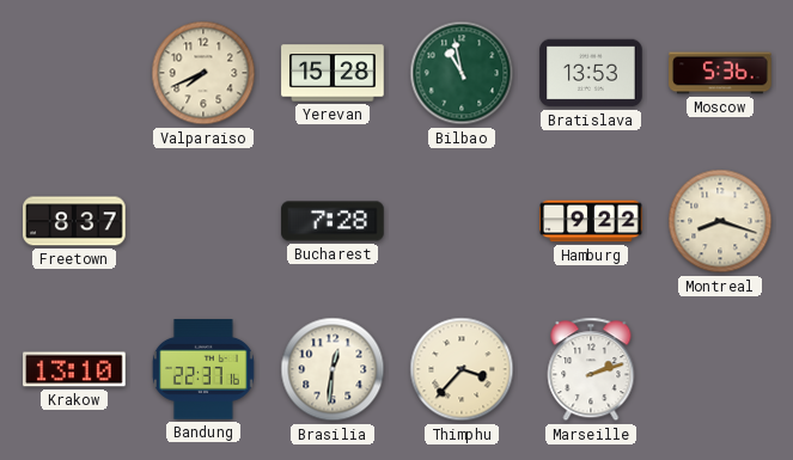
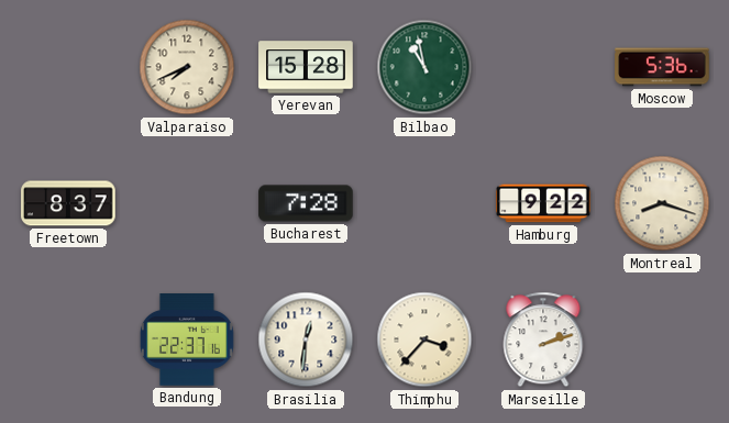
Bratislava: 13:53 -> none
Krakow: 13:10 -> none
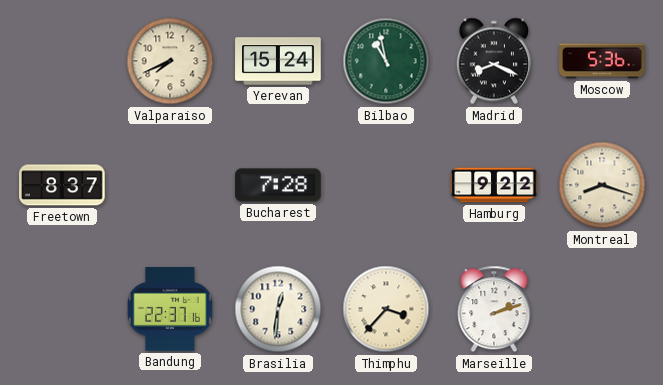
Yerevan: 15:28 -> 15:24
Madrid: none -> 8:19
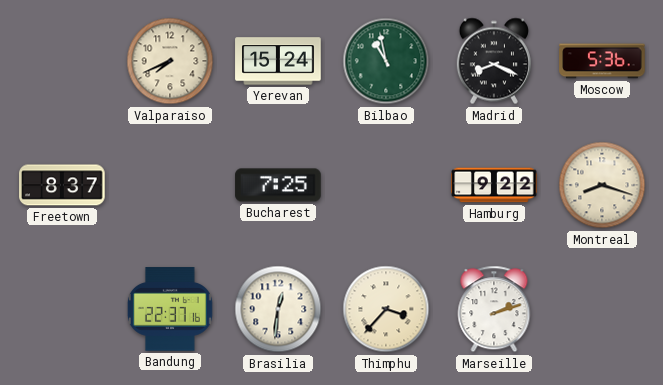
Bucharest: 7:28 -> 7:25
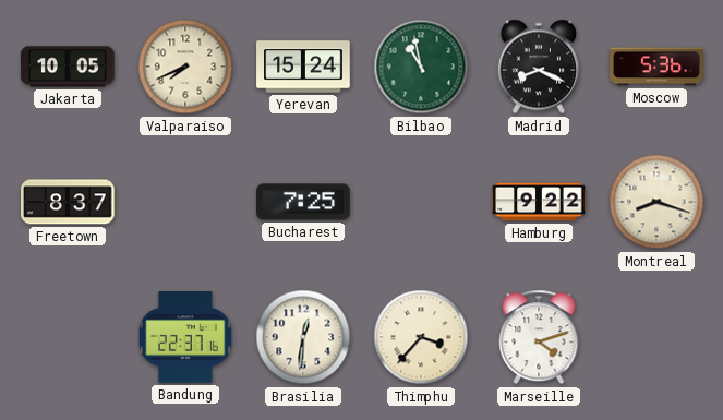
Jakarta: none -> 10:05
Marseille: 2:12 -> 4:12
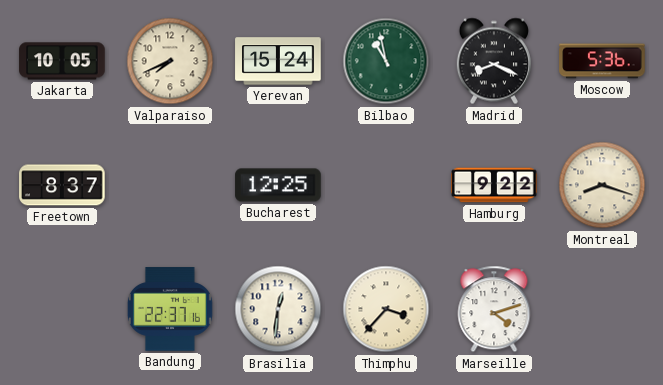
Bucharest: 7:25 -> 12:25
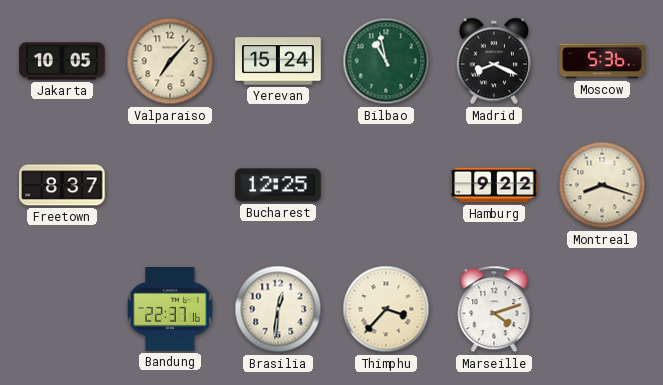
Valparaiso: 7:41 -> 7:07
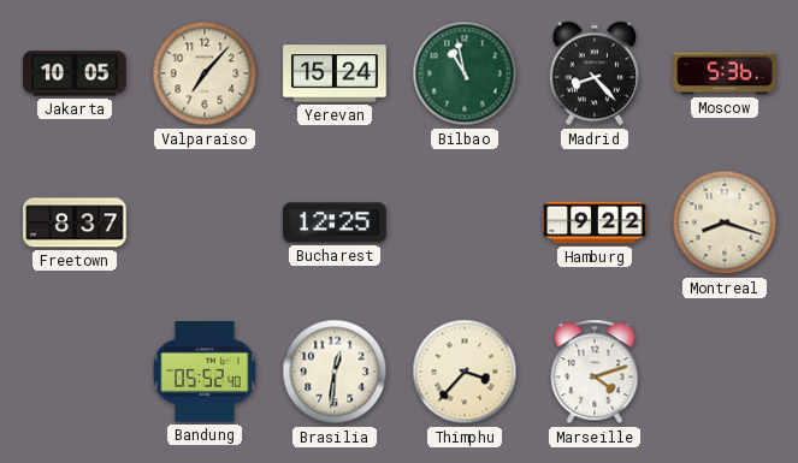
Madrid: 8:19 -> 8:23
Bandung: 22:37 -> 05:52
